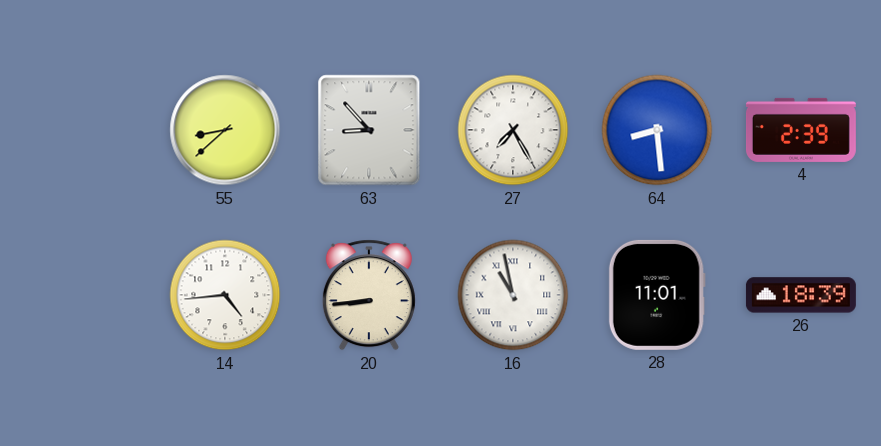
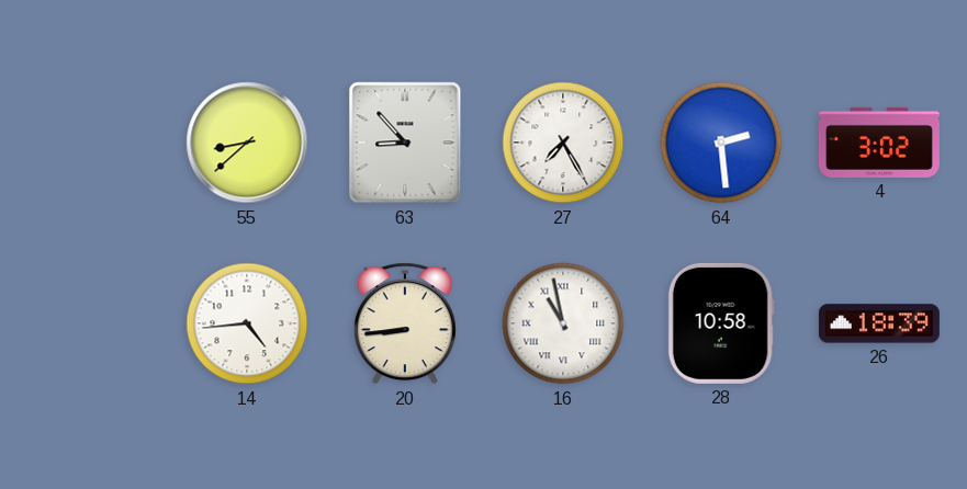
64: 8:29 -> 2:29
4: 2:39 -> 3:02
28: 11:01 -> 10:58
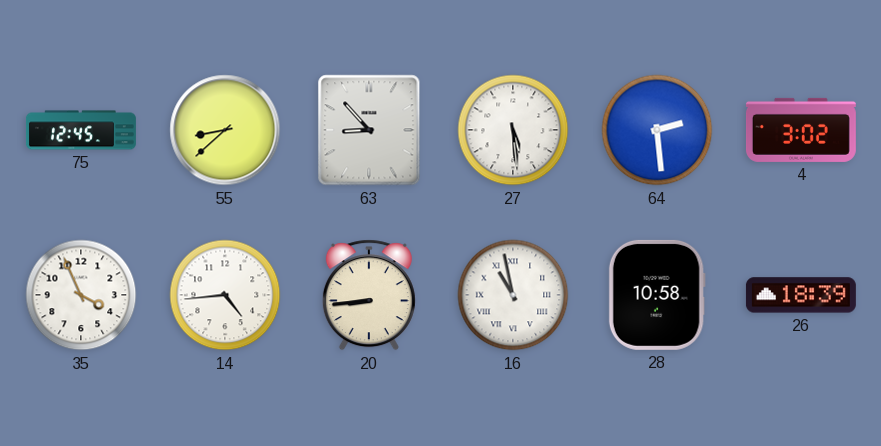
75: none -> 12:45
27: 7:25 -> 5:29
35: none -> 3:56
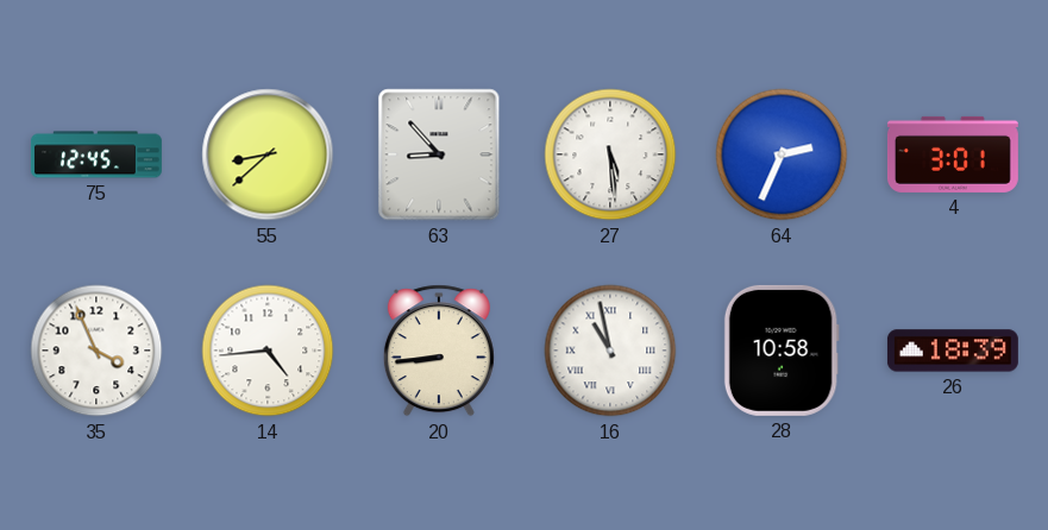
64: 2:29 -> 2:34
4: 3:02 -> 3:01
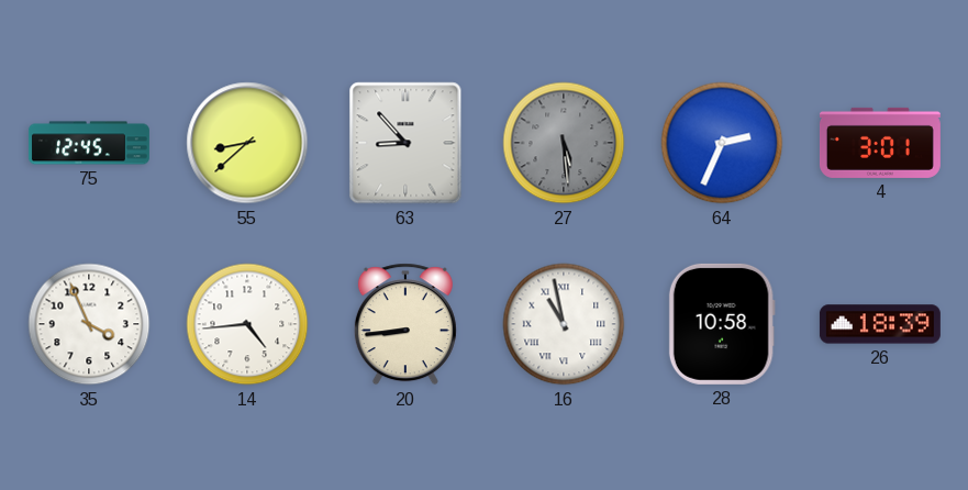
27 dial: white -> grey
